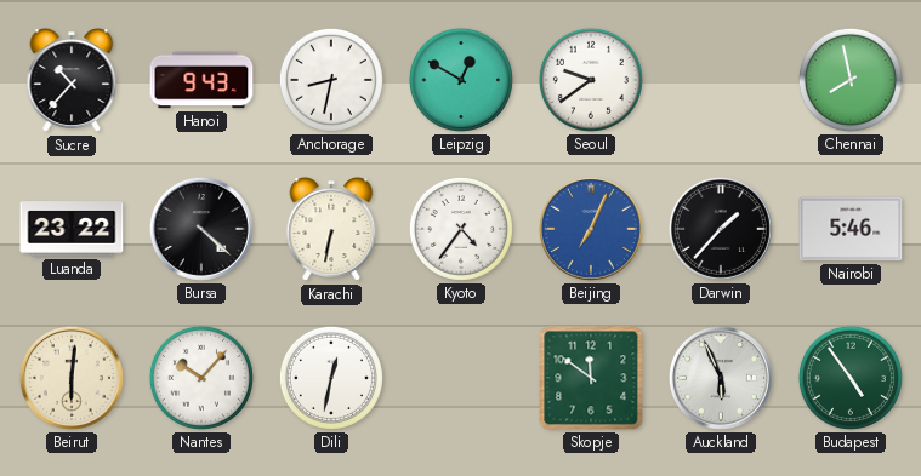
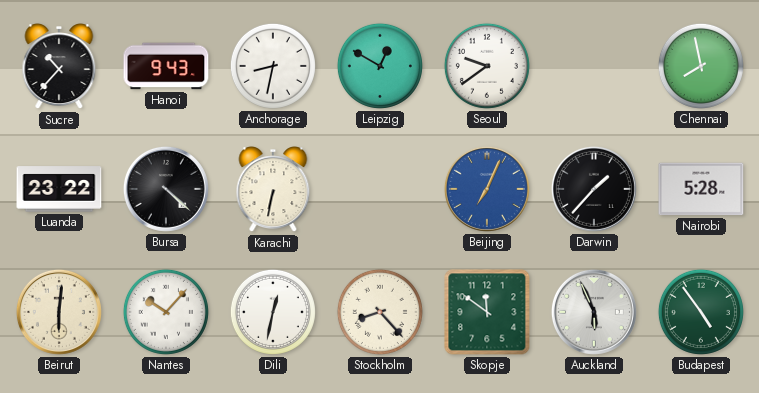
Kyoto: 4:36 -> none
Nairobi: 5:46 -> 5:28
Stockholm: none -> 8:23
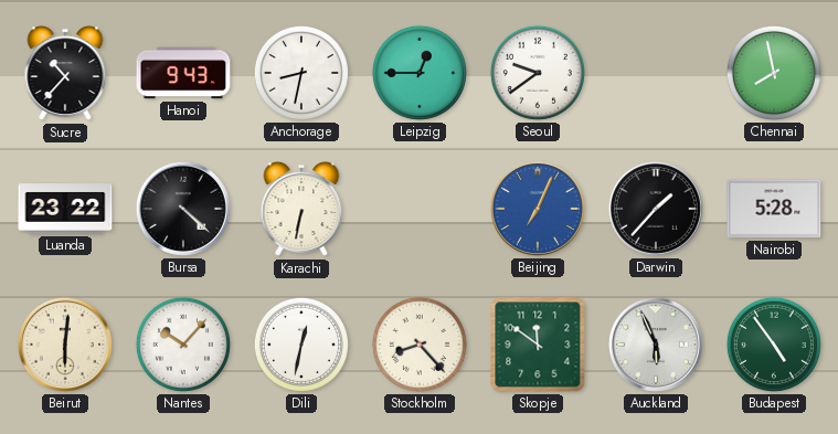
Leipzig: 12:50 -> 12:45
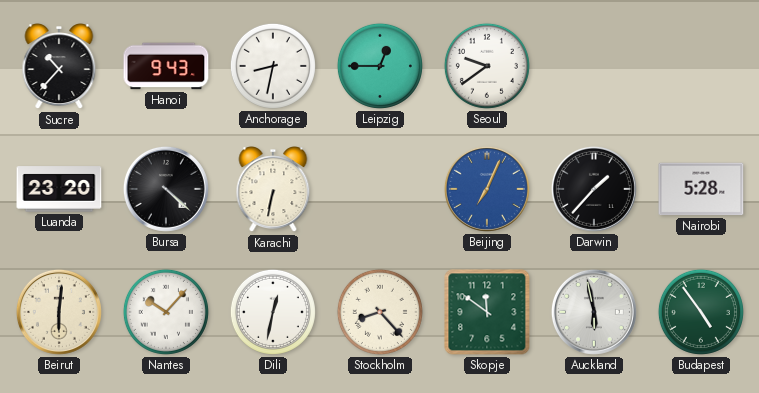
Chennai: 7:58 -> none
Luanda: 23:22 -> 23:20
Auckland: 5:56 -> 5:58
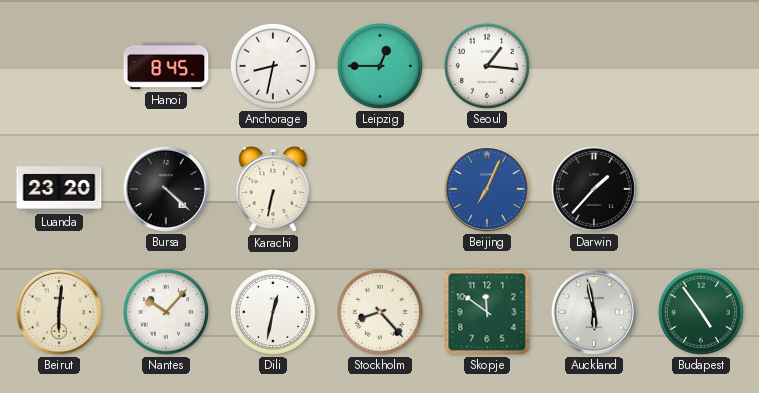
Sucre: 10:37 -> none
Hanoi: 9:43 -> 8:45
Seoul: 9:39 -> 1:16
Nairobi: 5:28 -> none
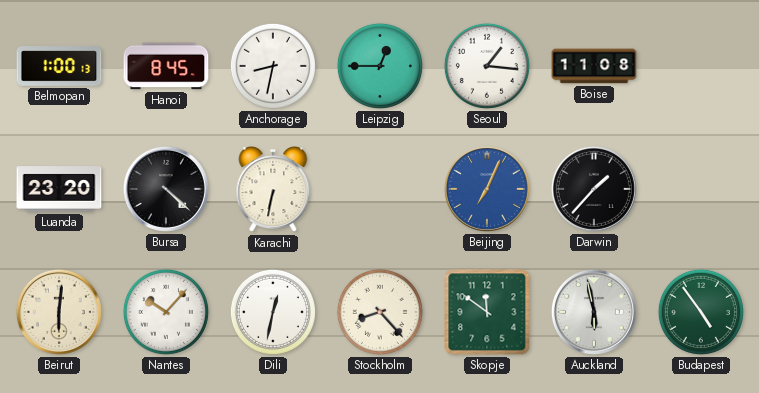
Belmopan: none -> 1:00
Boise: none -> 11:08
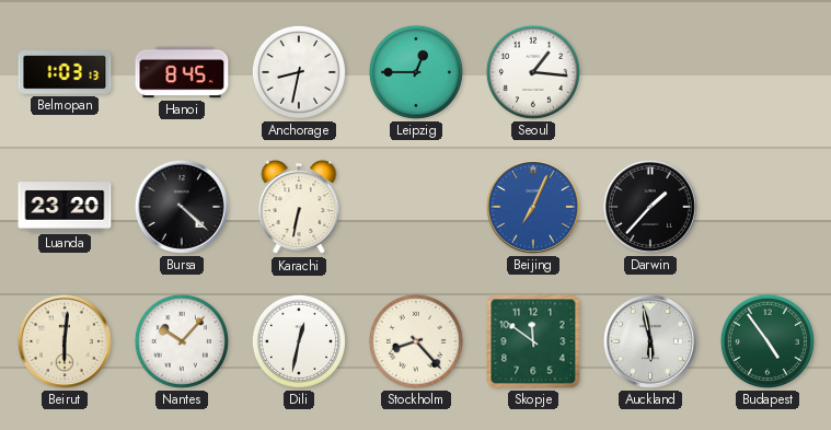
Belmopan: 1:00 -> 1:03
Boise: 11:08 -> none
